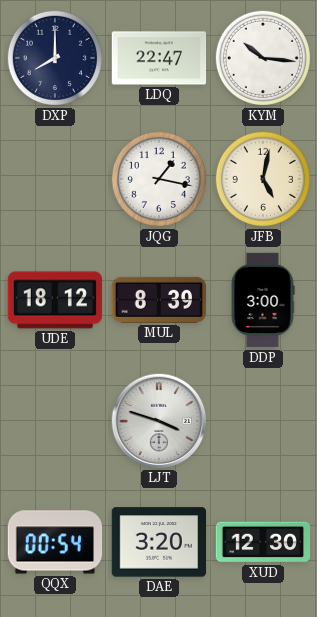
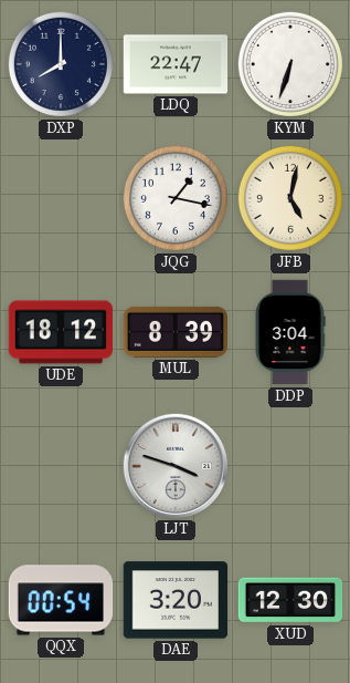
KYM: 10:16 -> 6:33
DDP: 3:00 -> 3:04
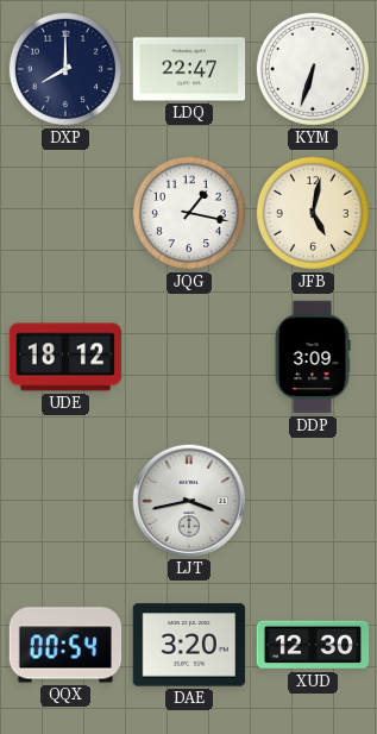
MUL: 8:39 -> none
DDP: 3:04 -> 3:09
LJT: 3:48 -> 3:43
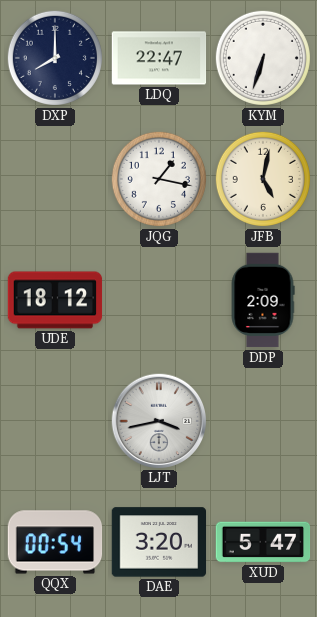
DDP: 3:09 -> 2:09
XUD: 12:30 -> 5:47
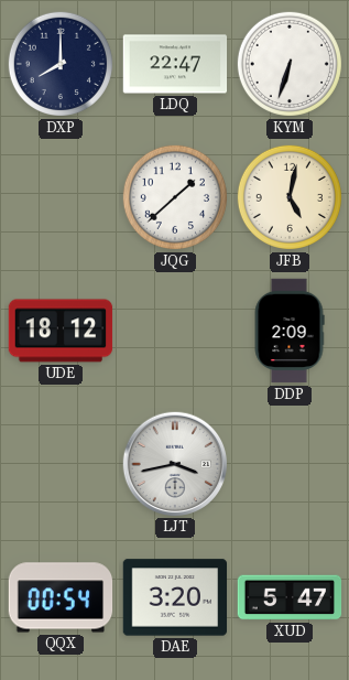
JQG: 1:17 -> 1:38
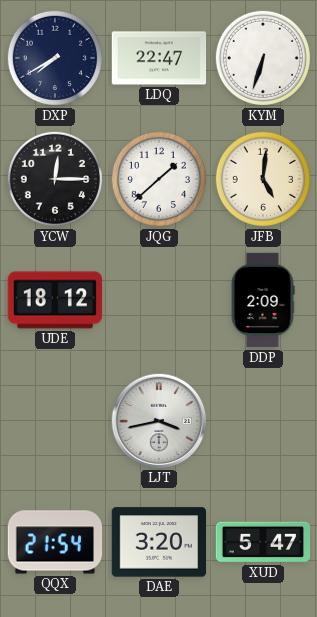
DXP: 8:00 -> 7:40
YCW: none -> 12:15
JFB: 5:02 -> 5:01
QQX: 00:54 -> 21:54
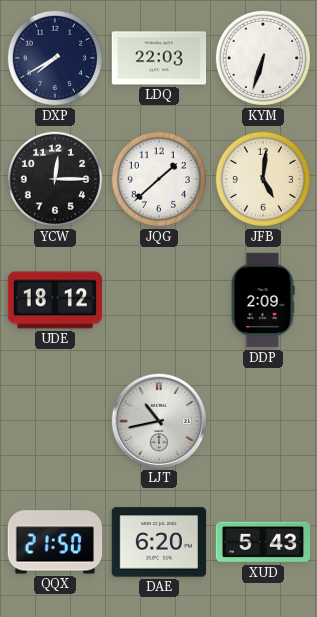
LDQ: 22:47 -> 22:03
LJT: 3:43 -> 10:43
QQX: 21:54 -> 21:50
DAE: 3:20 -> 6:20
XUD: 5:47 -> 5:43
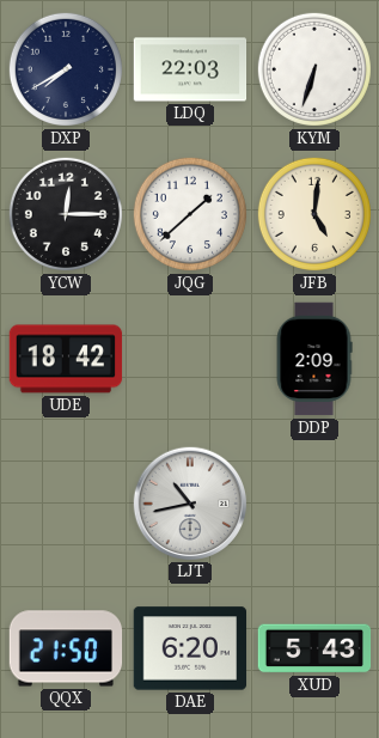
UDE: 18:12 -> 18:42
